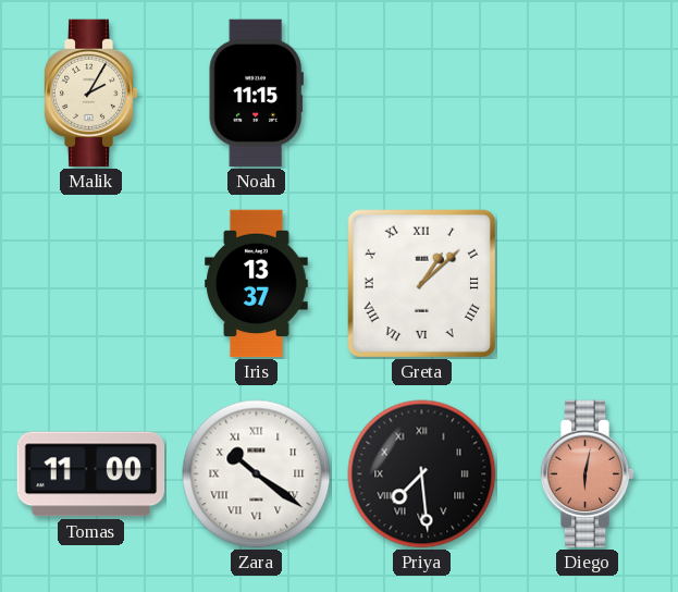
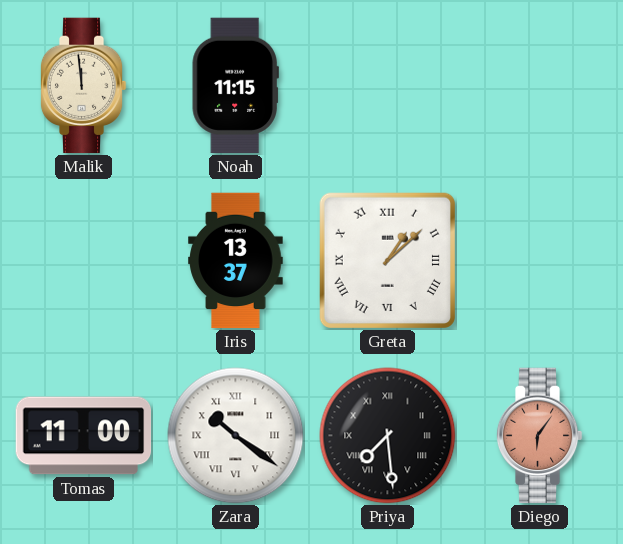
Malik: 2:05 -> 11:59
Diego: 6:02 -> 6:06
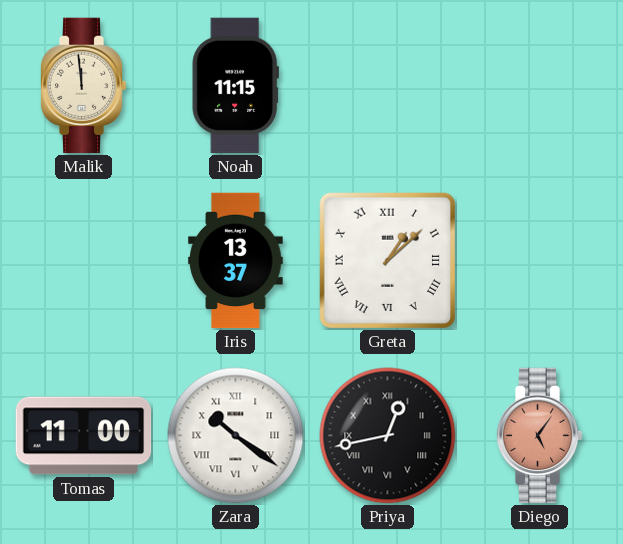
Priya: 7:29 -> 12:43
Diego: 6:06 -> 5:06
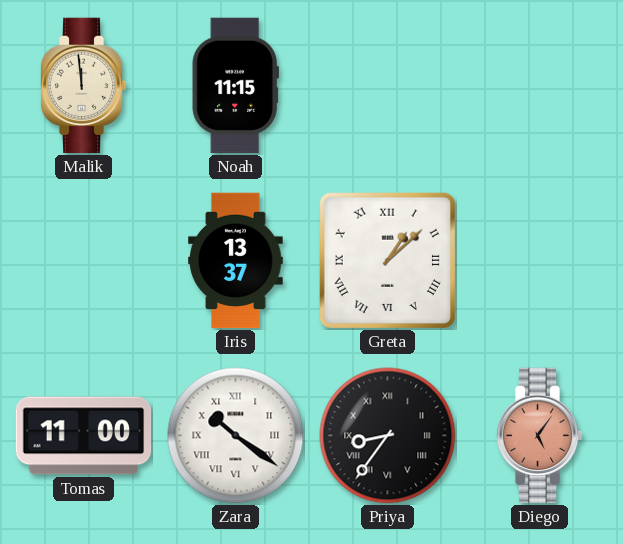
Priya: 12:43 -> 8:36
